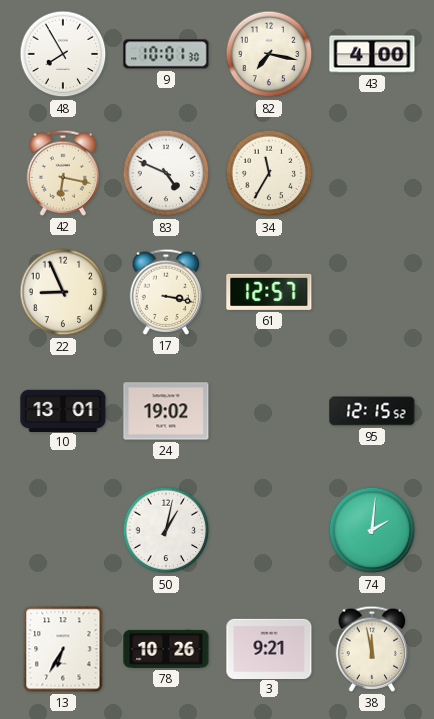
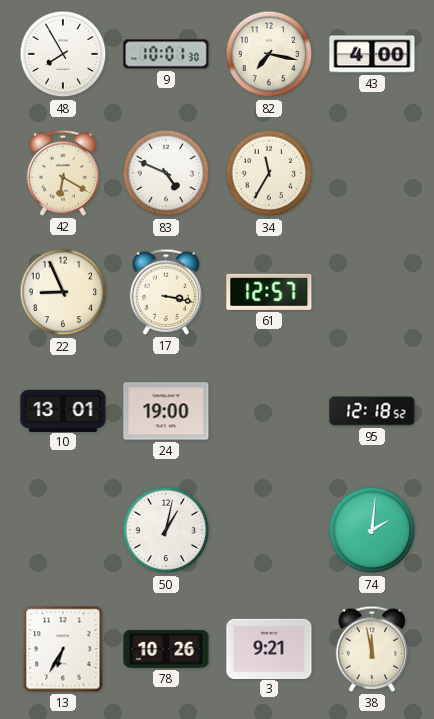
42: 6:17 -> 6:20
24: 19:02 -> 19:00
95: 12:15 -> 12:18
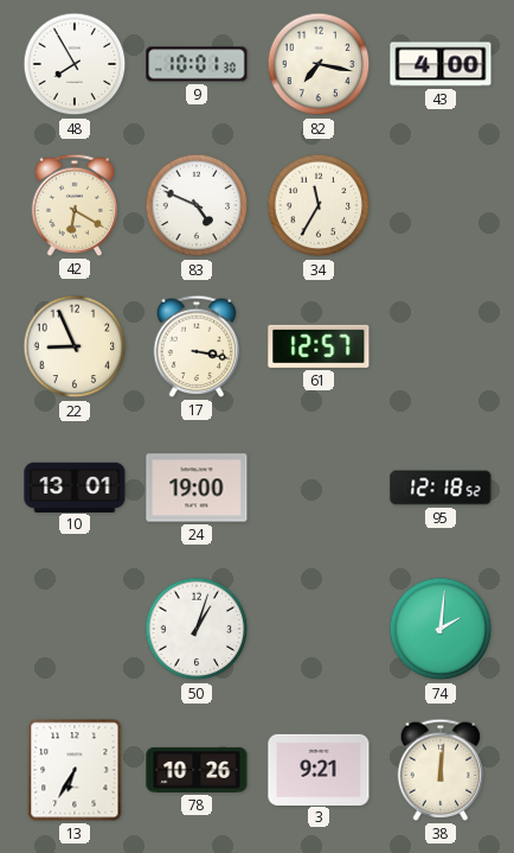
50: 1:02 -> 1:03
38: 11:58 -> 12:01
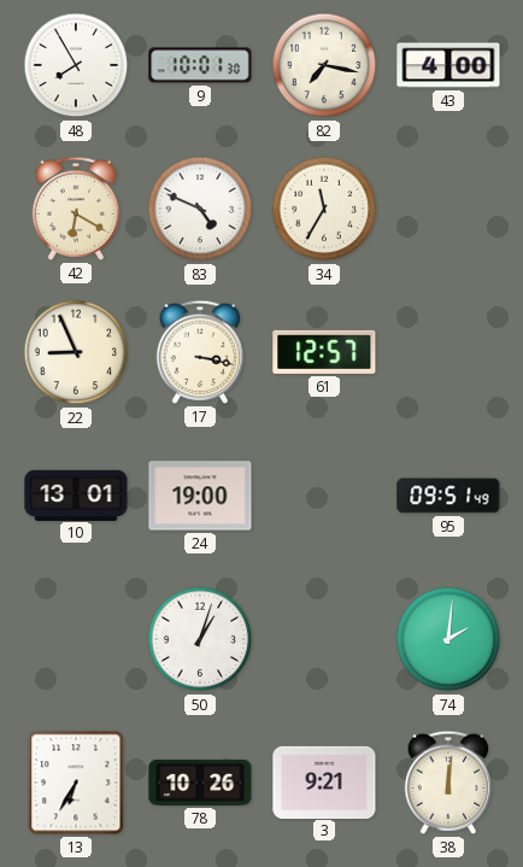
95: 12:18 -> 09:51
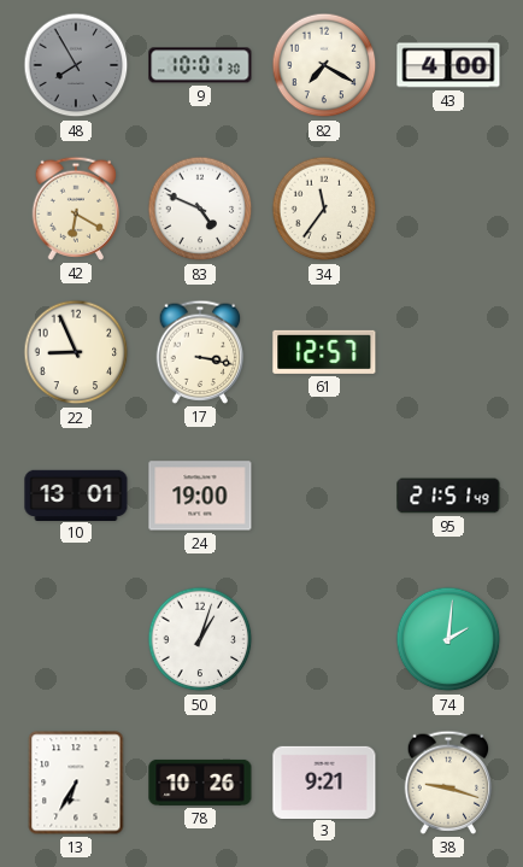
48 dial: white -> grey
82: 7:17 -> 7:20
34: 11:35 -> 11:36
95: 09:51 -> 21:51
38: 12:01 -> 9:18
